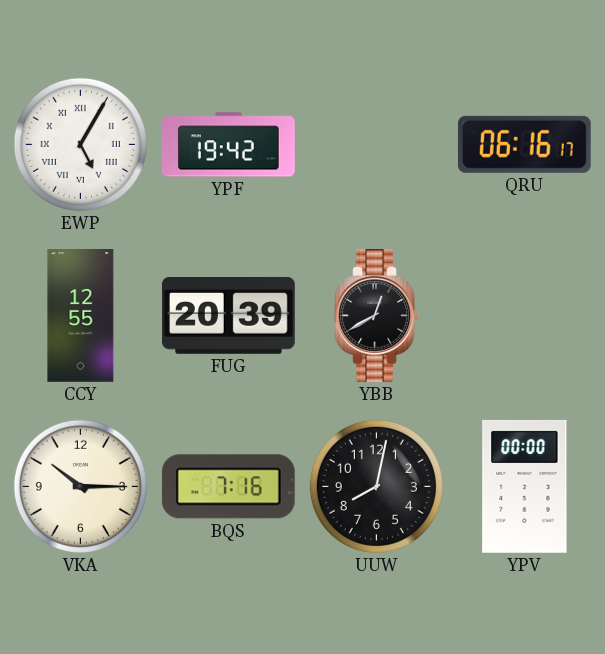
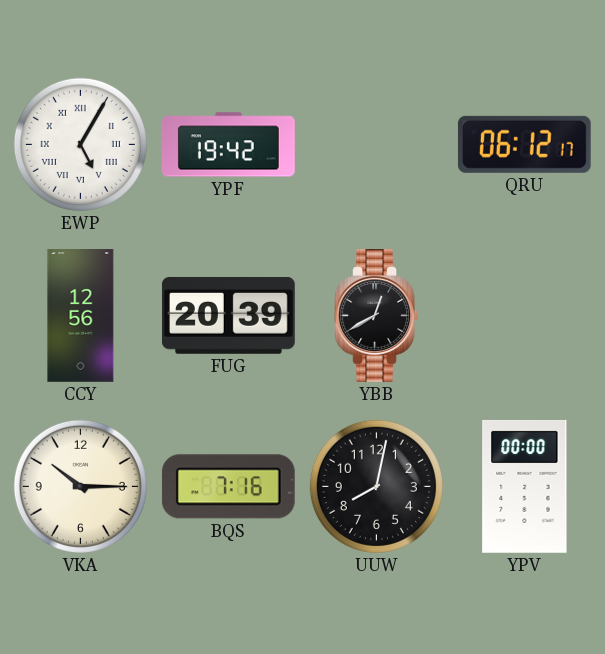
QRU: 06:16 -> 06:12
CCY: 12:55 -> 12:56
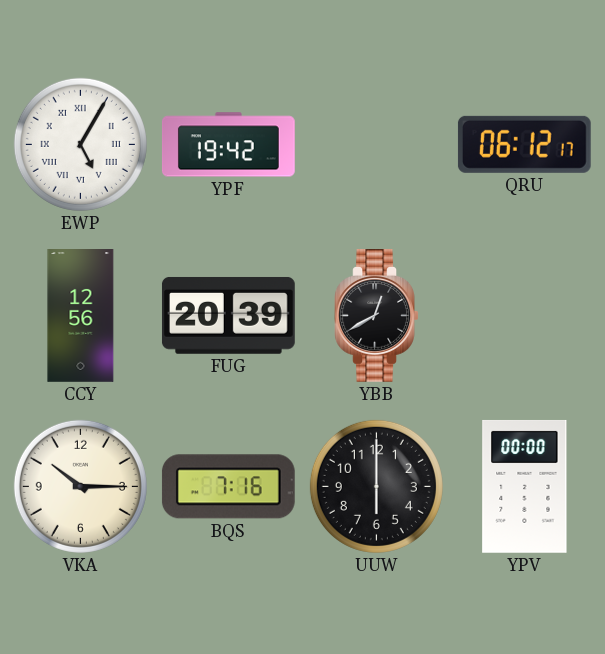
UUW: 8:02 -> 6:00
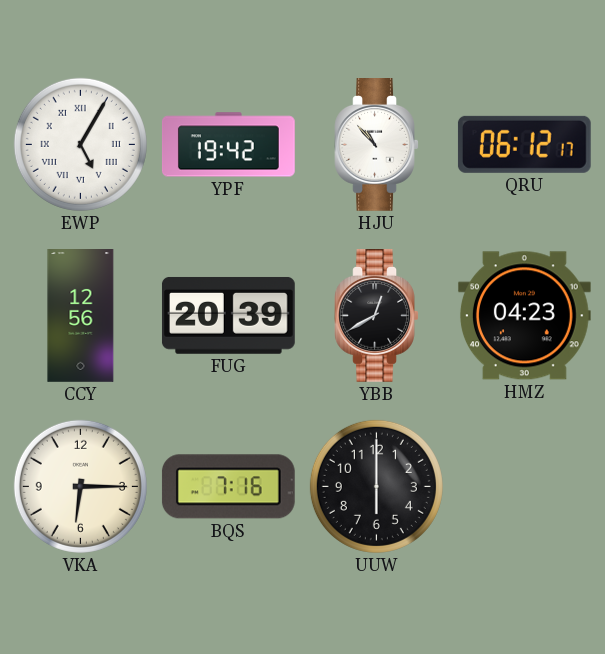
HJU: none -> 10:53
HMZ: none -> 04:23
VKA: 10:15 -> 6:15
YPV: 00:00 -> none
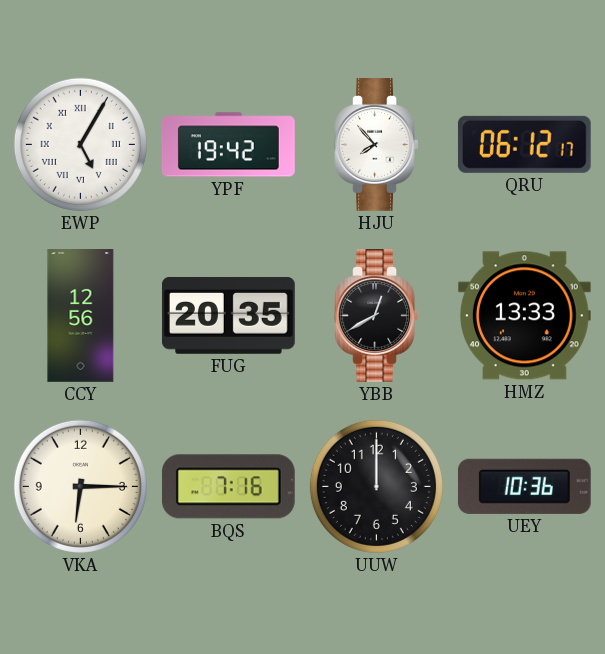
HJU: 10:53 -> 7:53
FUG: 20:39 -> 20:35
HMZ: 04:23 -> 13:33
UUW: 6:00 -> 12:00
UEY: none -> 10:36
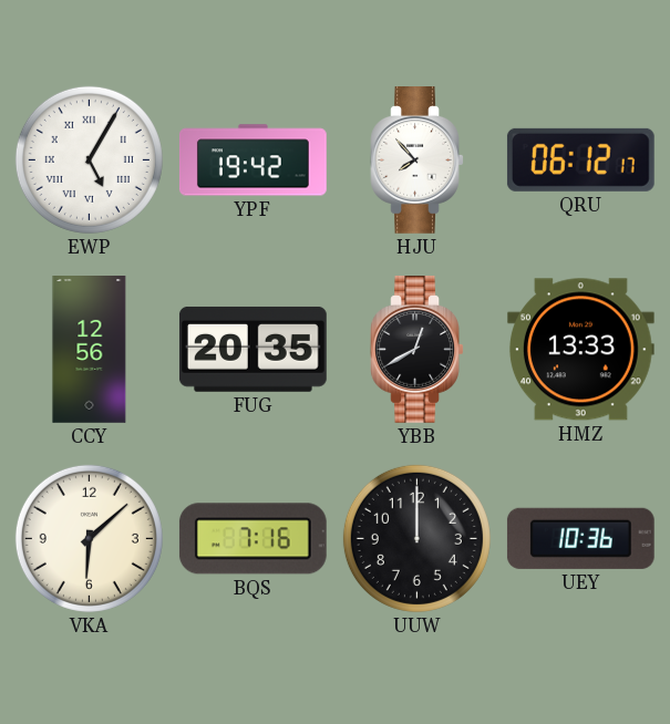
VKA: 6:15 -> 6:08
